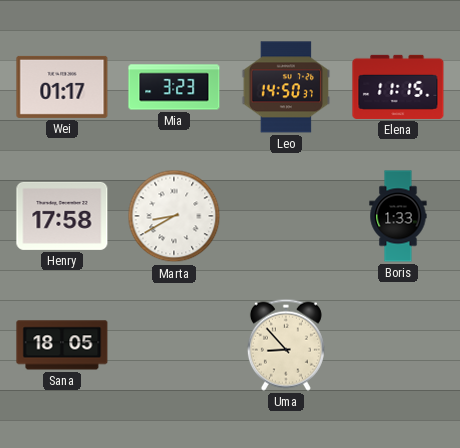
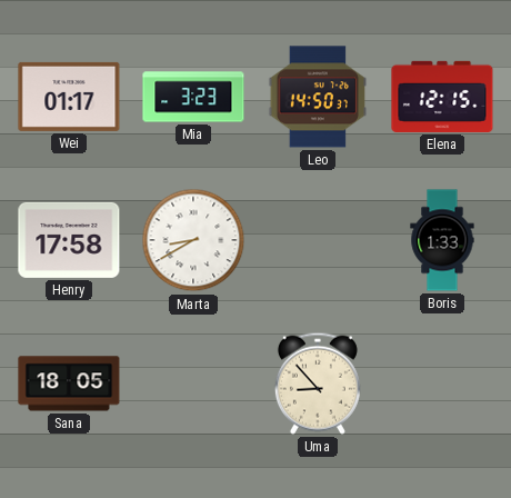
Elena: 11:15 -> 12:15
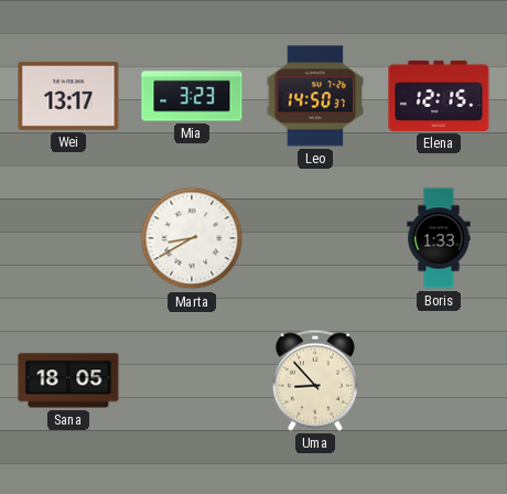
Wei: 01:17 -> 13:17
Henry: 17:58 -> none
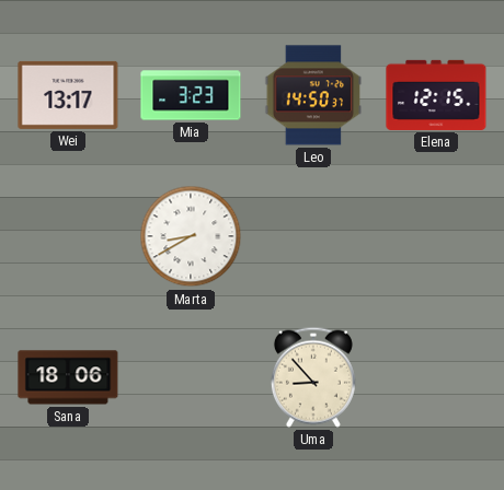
Boris: 1:33 -> none
Sana: 18:05 -> 18:06
